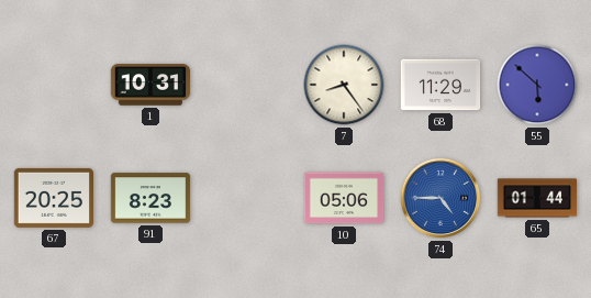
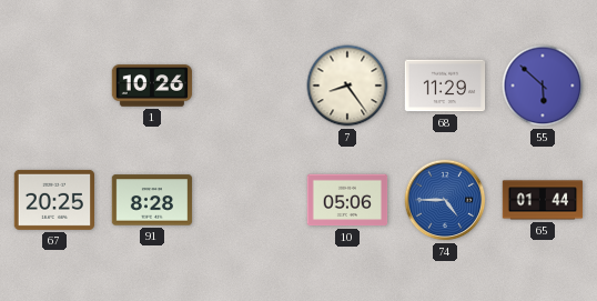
1: 10:31 -> 10:26
91: 8:23 -> 8:28
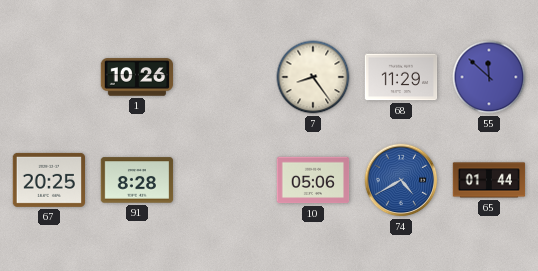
55: 5:52 -> 11:52
74: 4:45 -> 4:40
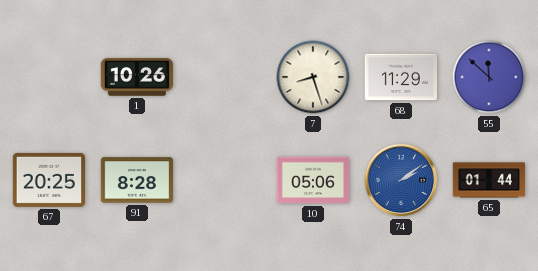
7: 8:24 -> 8:27
74: 4:40 -> 2:09
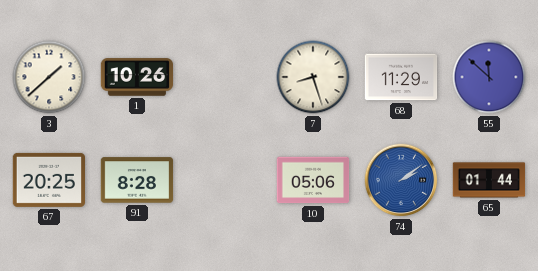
3: none -> 1:38
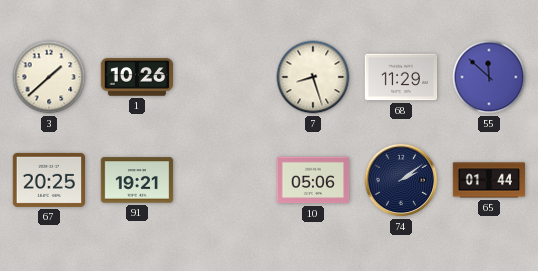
91: 8:28 -> 19:21
74 dial: blue -> navy
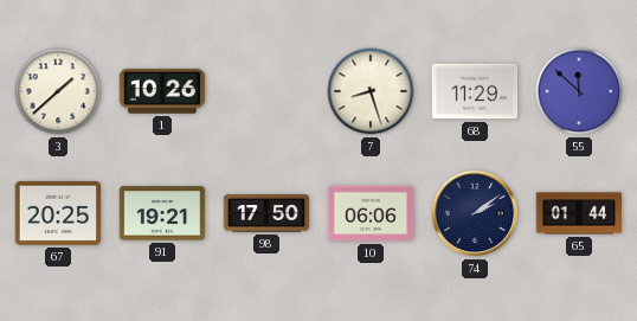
98: none -> 17:50
10: 05:06 -> 06:06
